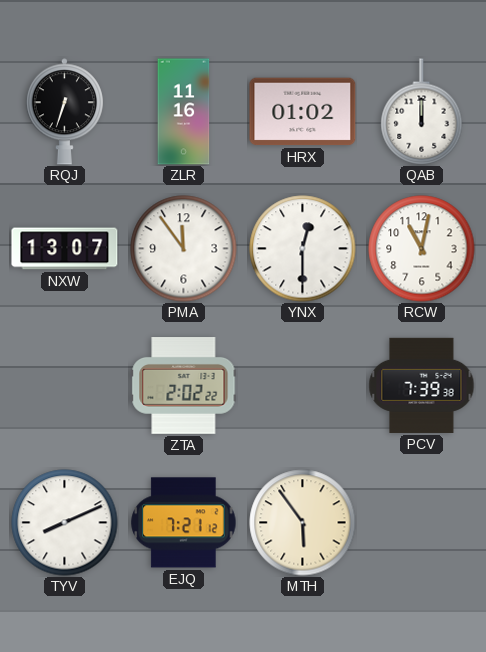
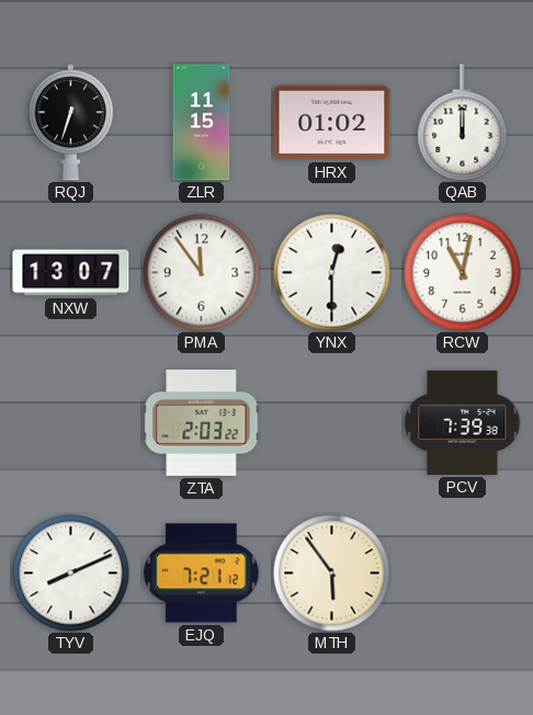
ZLR: 11:16 -> 11:15
ZTA: 2:02 -> 2:03
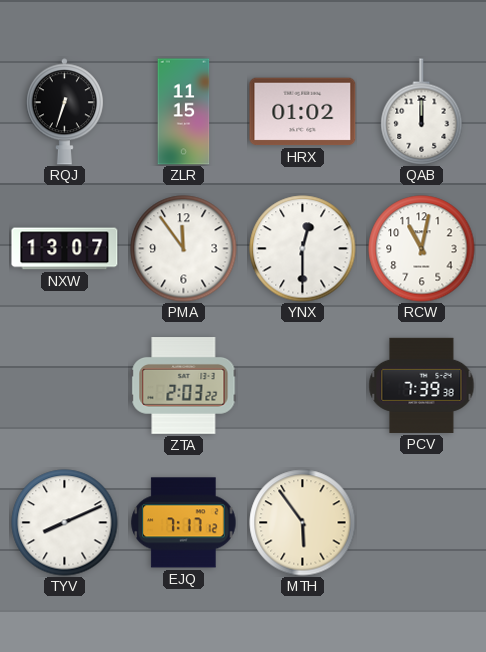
EJQ: 7:21 -> 7:17
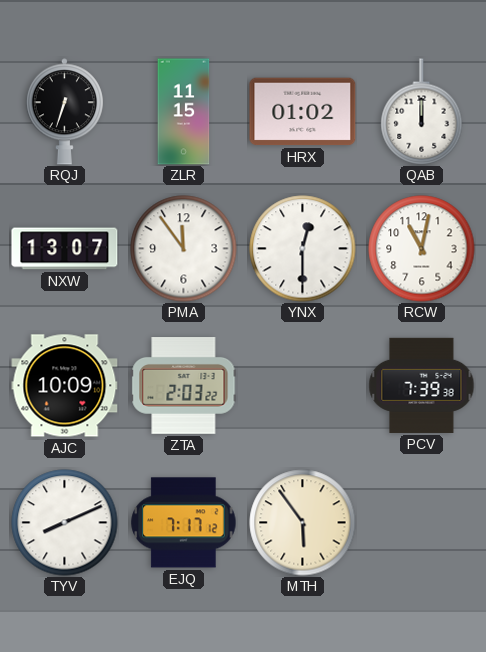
AJC: none -> 10:09
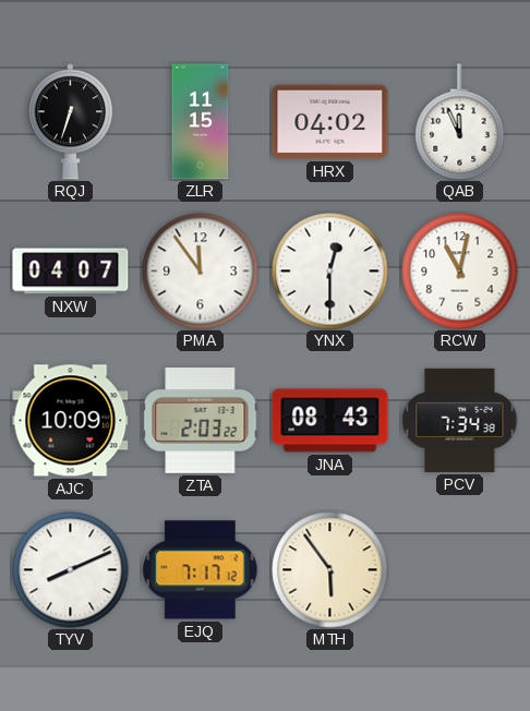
HRX: 01:02 -> 04:02
QAB: 12:00 -> 11:56
NXW: 13:07 -> 04:07
JNA: none -> 08:43
PCV: 7:39 -> 7:34
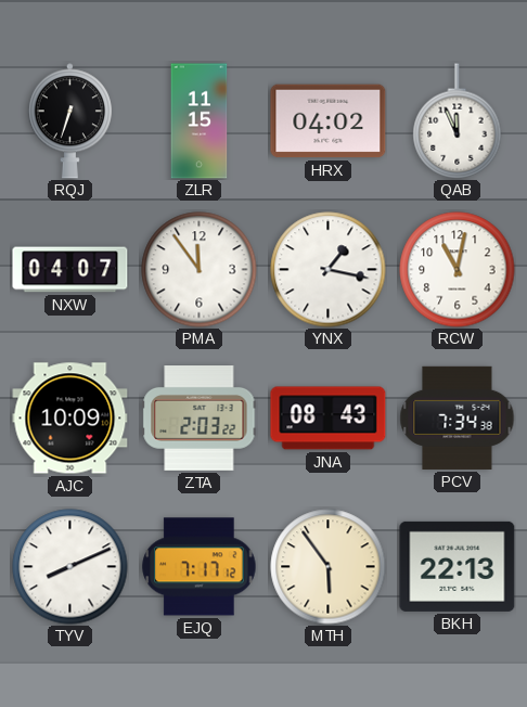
YNX: 12:30 -> 1:17
BKH: none -> 22:13
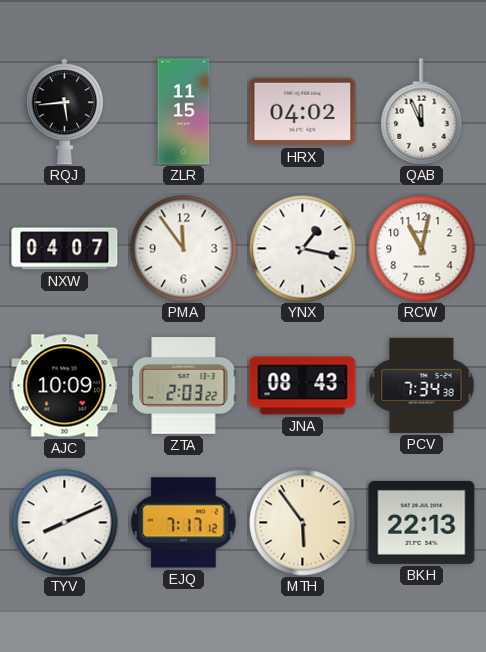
RQJ: 6:33 -> 5:44
